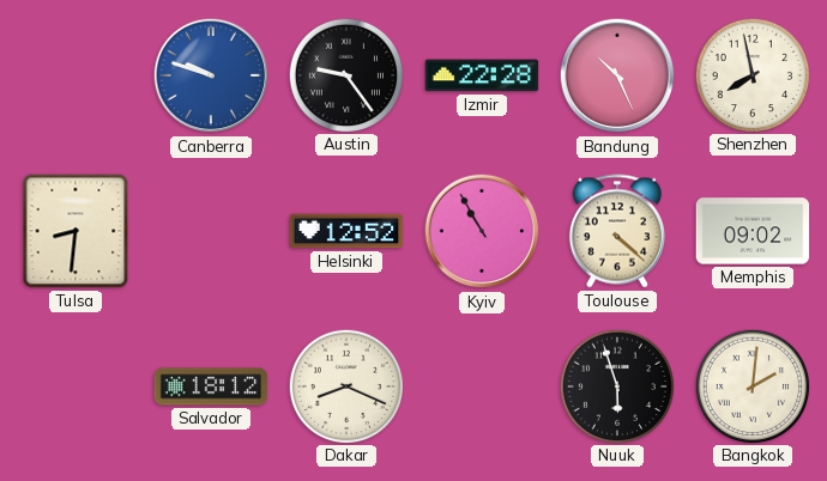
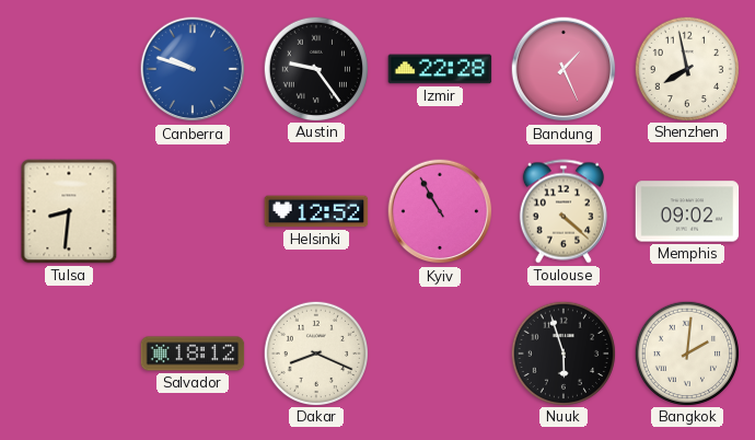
Bandung: 10:26 -> 1:26
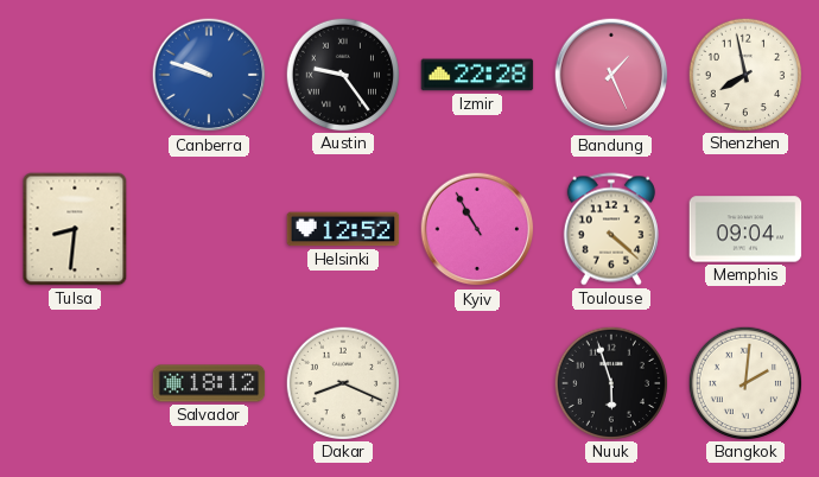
Memphis: 09:02 -> 09:04
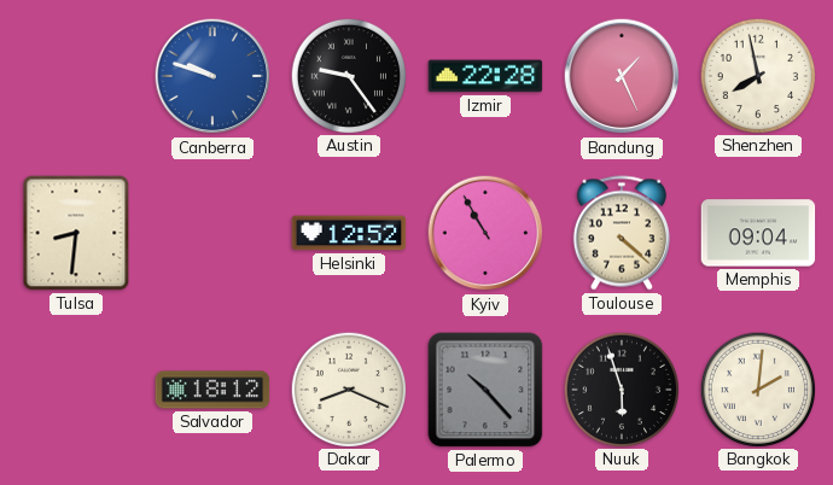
Palermo: none -> 10:23
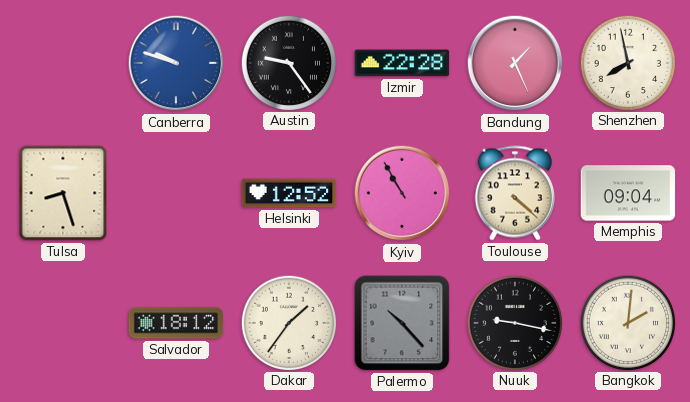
Tulsa: 8:31 -> 8:27
Dakar: 8:19 -> 1:36
Nuuk: 5:57 -> 9:17
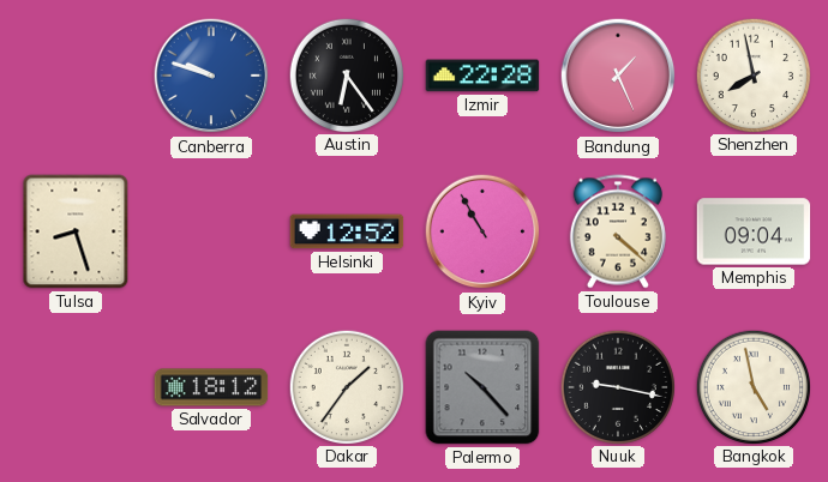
Austin: 9:24 -> 6:24
Bangkok: 2:01 -> 4:58
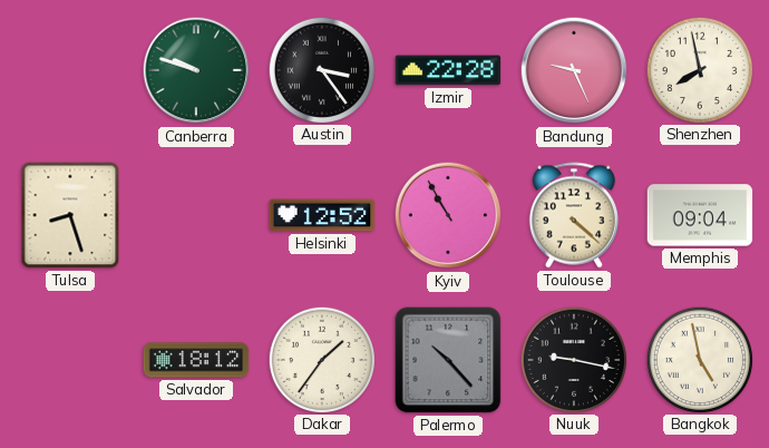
Canberra dial: blue -> green
Austin: 6:24 -> 3:24
Bandung: 1:26 -> 9:26
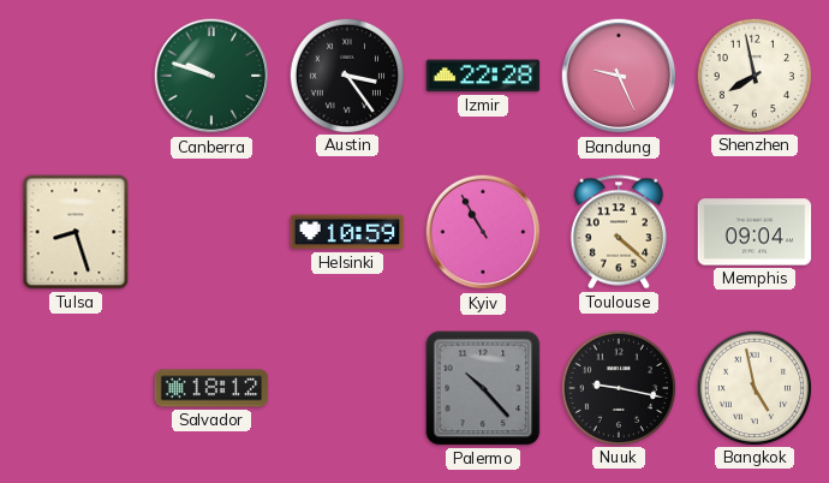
Helsinki: 12:52 -> 10:59
Dakar: 1:36 -> none
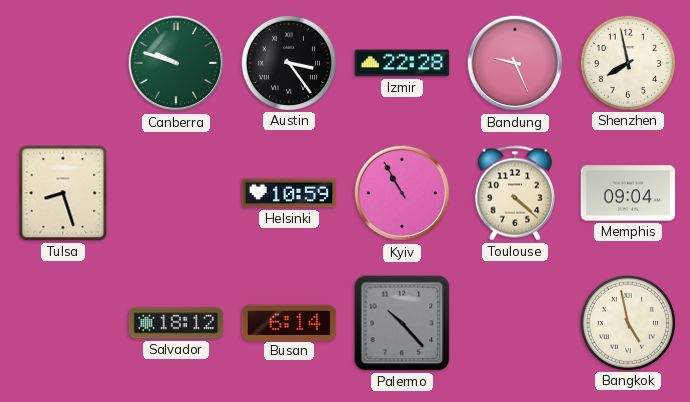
Busan: none -> 6:14
Nuuk: 9:17 -> none
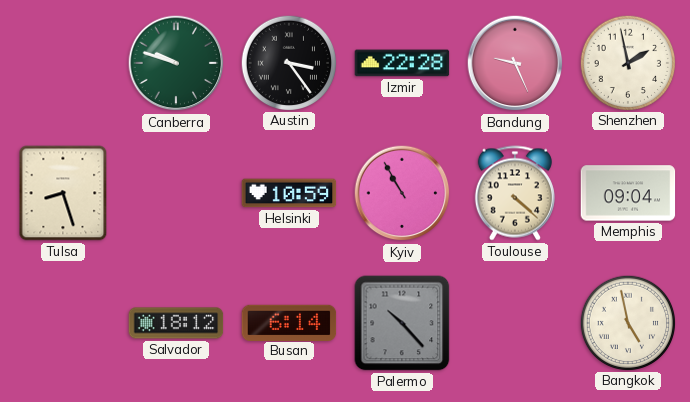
Shenzhen: 7:58 -> 1:58
